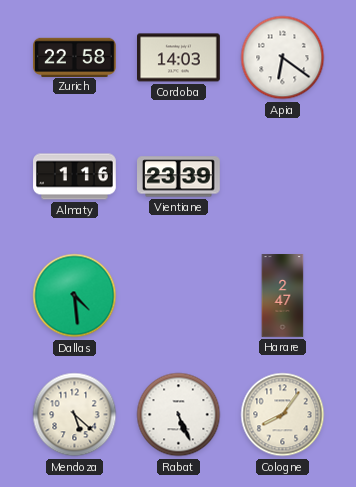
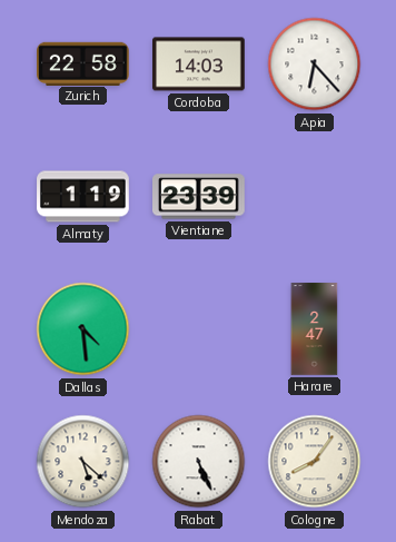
Apia: 6:21 -> 6:23
Almaty: 1:16 -> 1:19
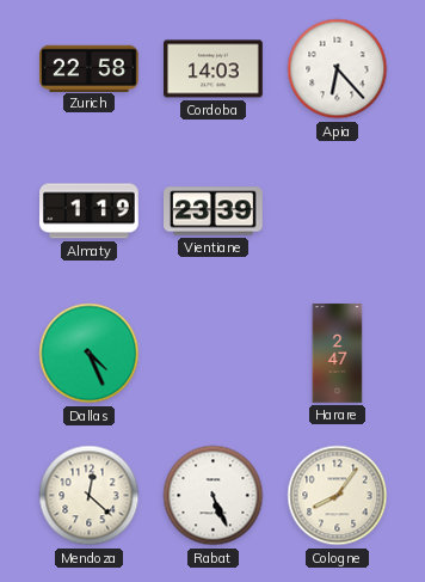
Dallas: 4:29 -> 4:26
Mendoza: 5:22 -> 12:22
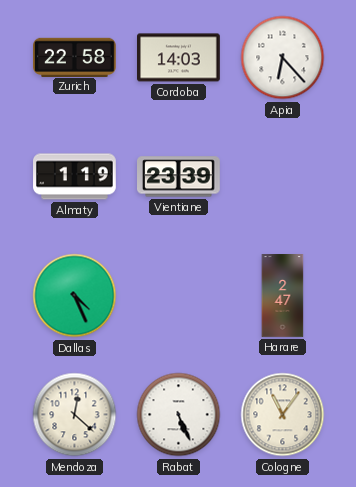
Cologne: 8:06 -> 11:06
